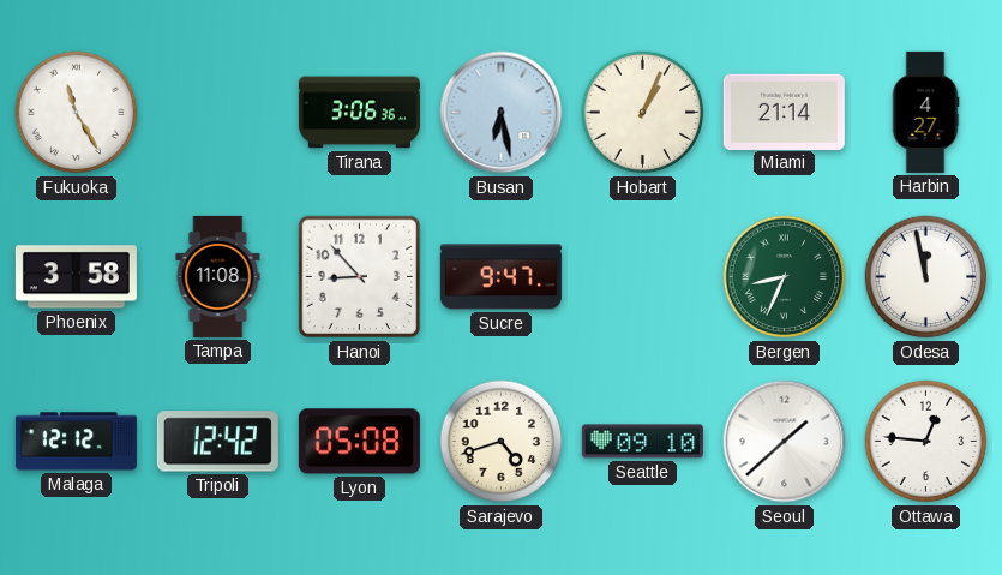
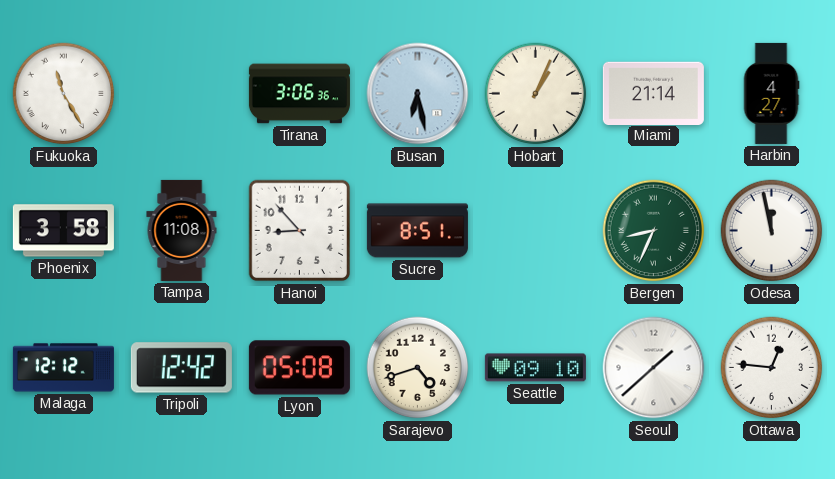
Sucre: 9:47 -> 8:51
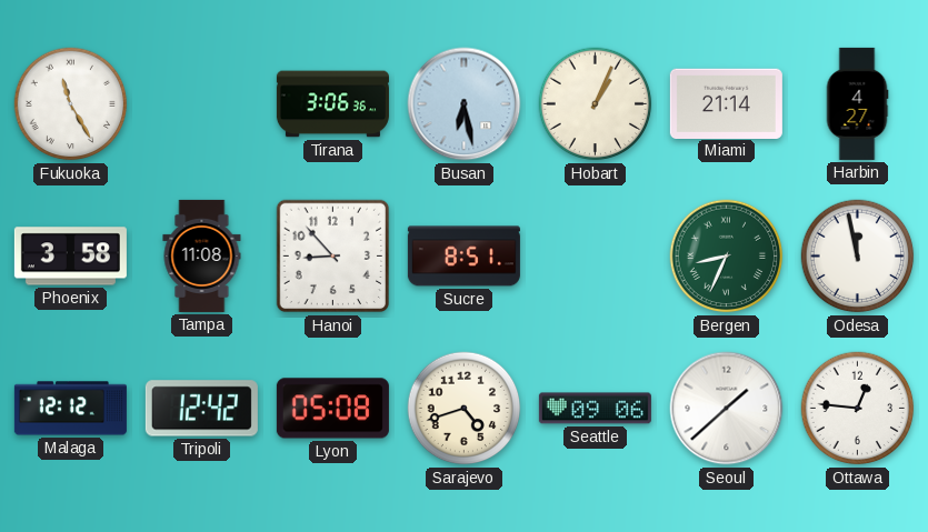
Seattle: 09:10 -> 09:06
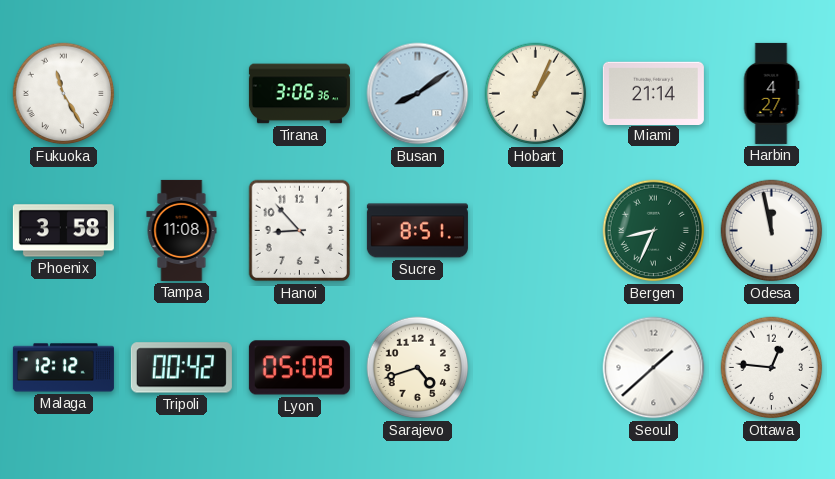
Busan: 6:28 -> 8:09
Tripoli: 12:42 -> 00:42
Seattle: 09:06 -> none
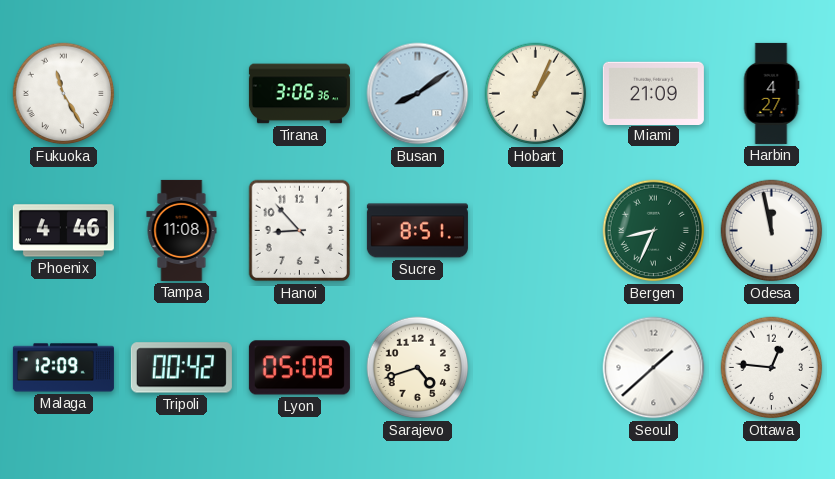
Miami: 21:14 -> 21:09
Phoenix: 3:58 -> 4:46
Malaga: 12:12 -> 12:09
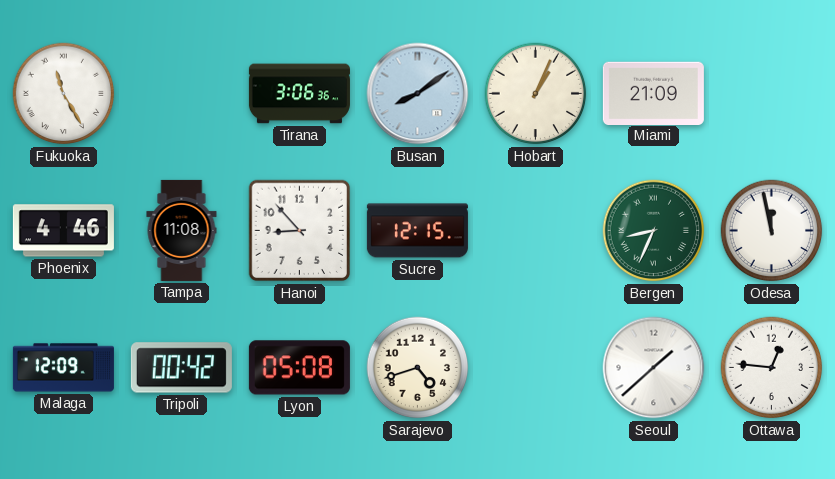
Harbin: 4:27 -> none
Sucre: 8:51 -> 12:15
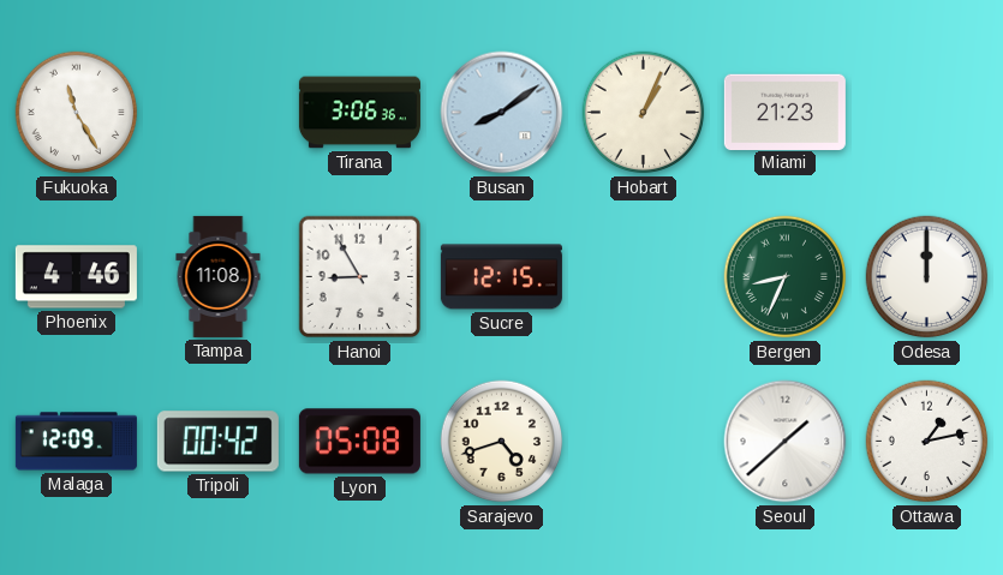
Miami: 21:09 -> 21:23
Hanoi: 8:53 -> 8:55
Odesa: 11:58 -> 12:00
Ottawa: 12:46 -> 1:13
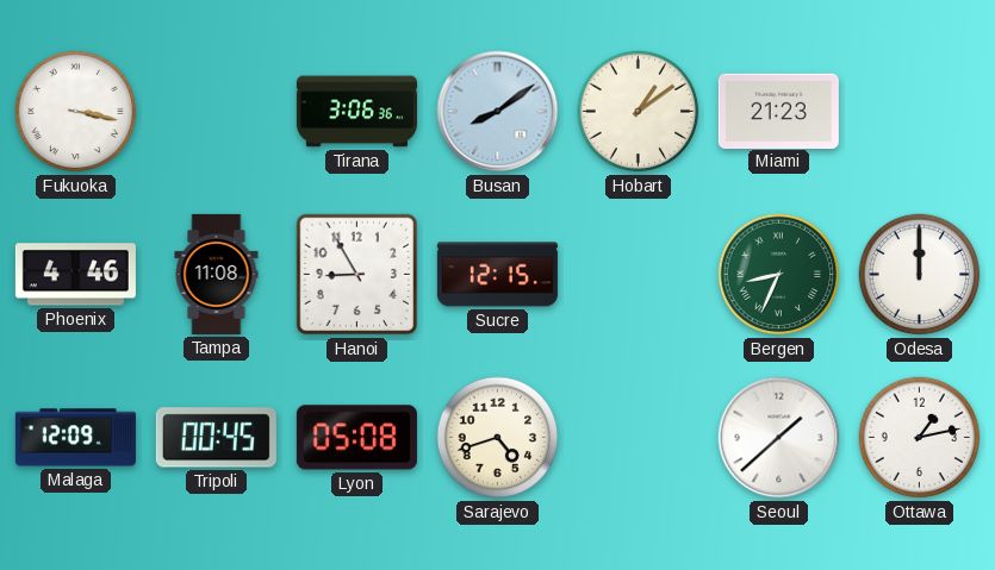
Fukuoka: 11:25 -> 3:17
Hobart: 1:04 -> 1:09
Tripoli: 00:42 -> 00:45
